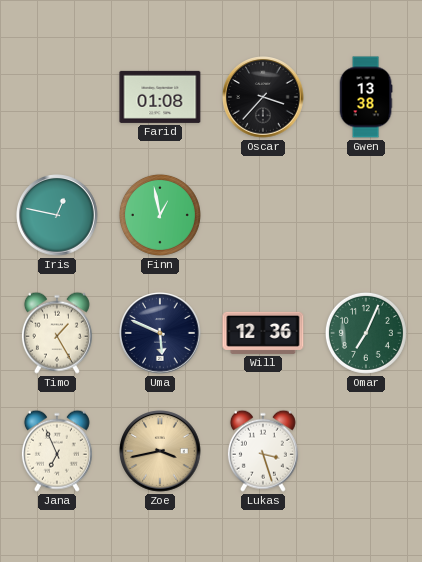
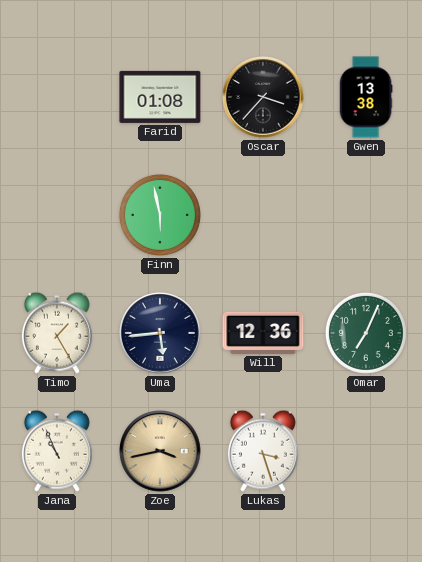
Iris: 12:47 -> none
Finn: 12:58 -> 5:58
Uma: 5:49 -> 5:44
Jana: 6:56 -> 10:56
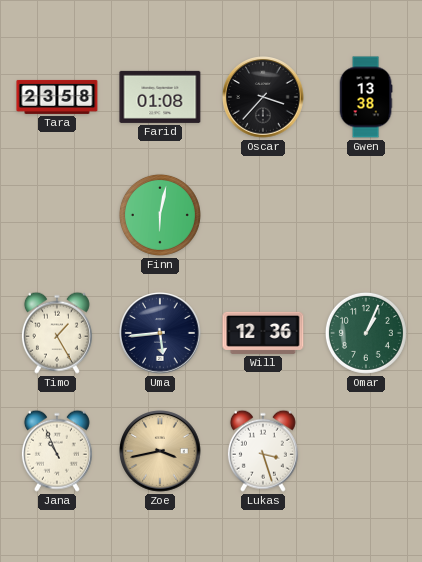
Tara: none -> 23:58
Finn: 5:58 -> 6:02
Omar: 7:04 -> 1:04
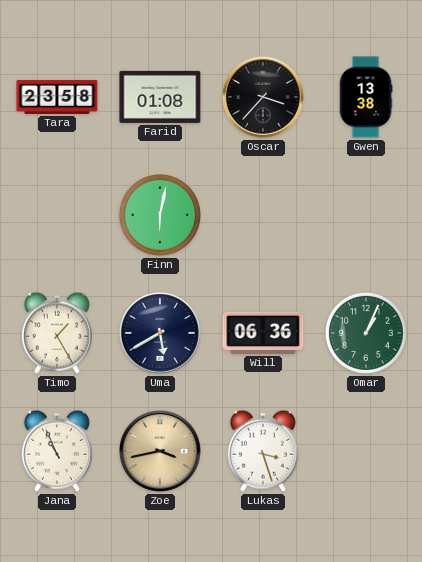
Uma: 5:44 -> 5:40
Will: 12:36 -> 06:36
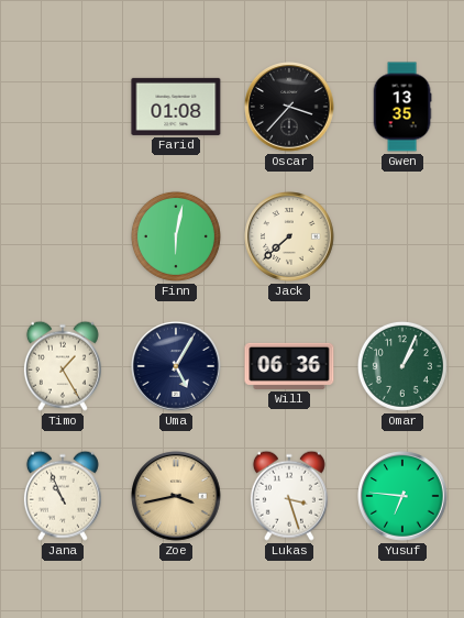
Tara: 23:58 -> none
Gwen: 13:38 -> 13:35
Jack: none -> 7:38
Uma: 5:40 -> 5:05
Yusuf: none -> 6:46
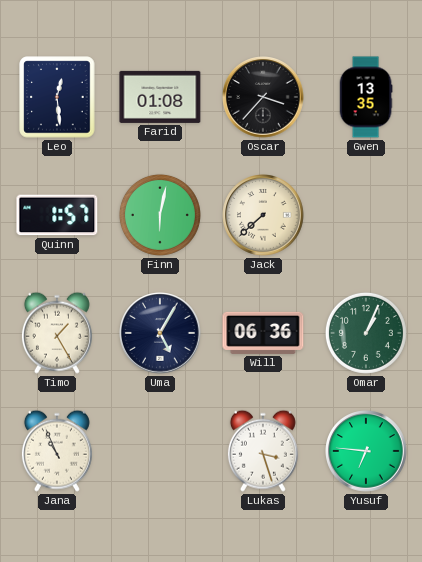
Leo: none -> 12:29
Quinn: none -> 1:57
Zoe: 3:43 -> none
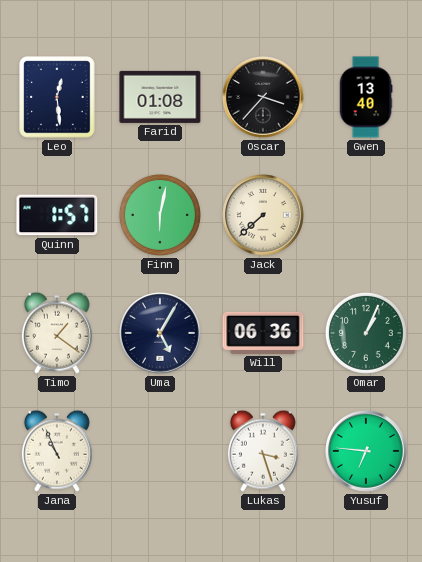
Gwen: 13:35 -> 13:40
Timo: 1:25 -> 1:21
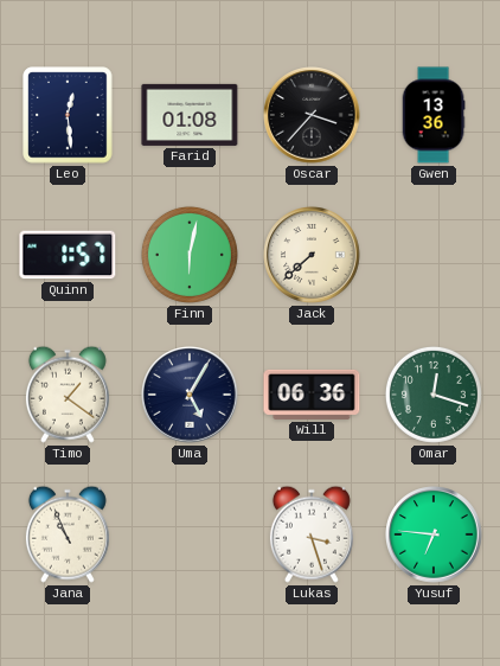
Gwen: 13:40 -> 13:36
Omar: 1:04 -> 12:18
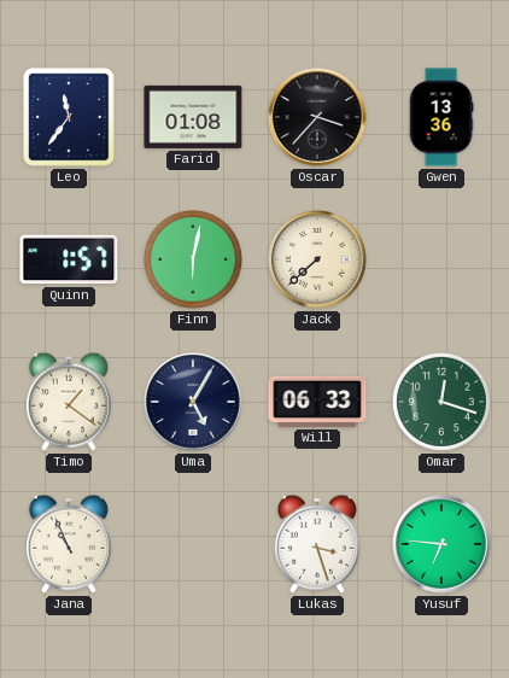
Leo: 12:29 -> 11:36
Will: 06:36 -> 06:33
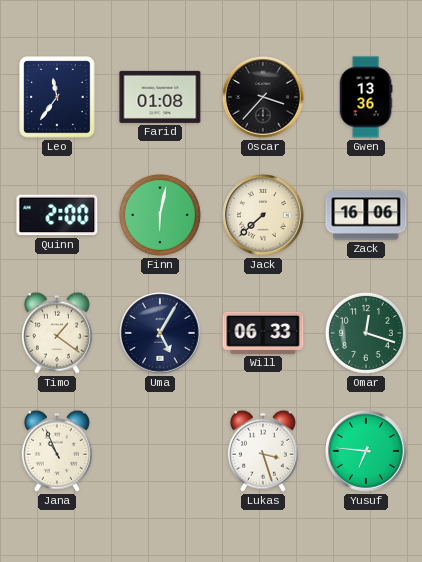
Quinn: 1:57 -> 2:00
Zack: none -> 16:06
